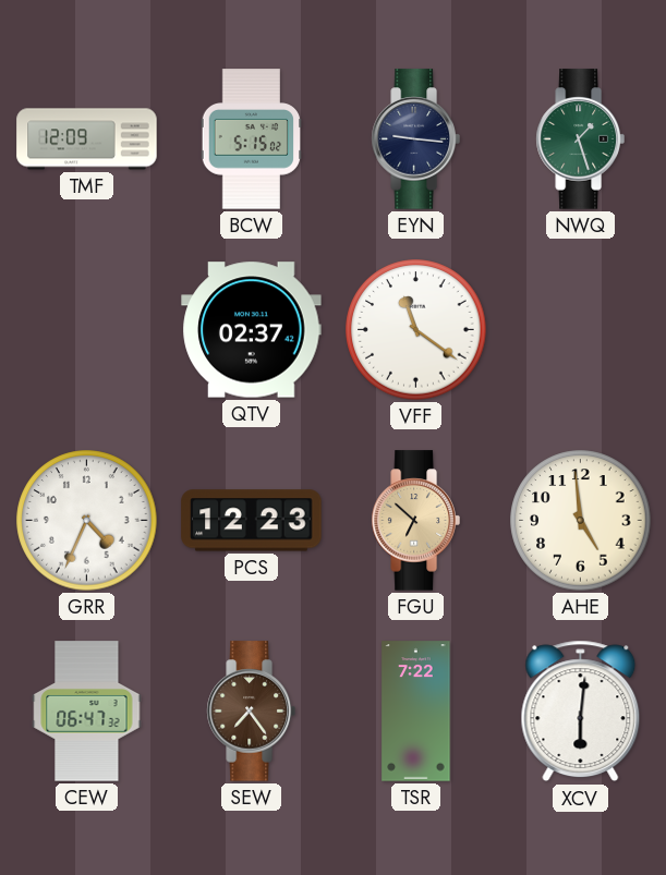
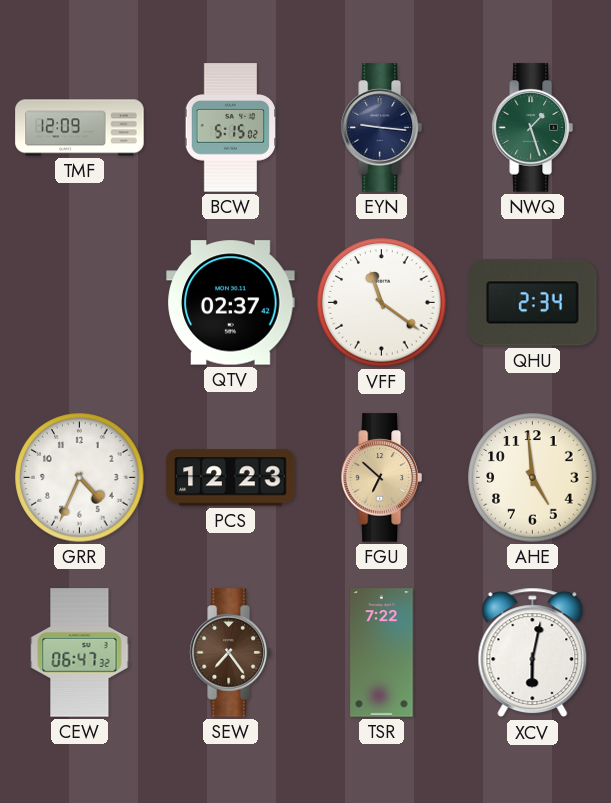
QHU: none -> 2:34
XCV: 6:01 -> 6:02
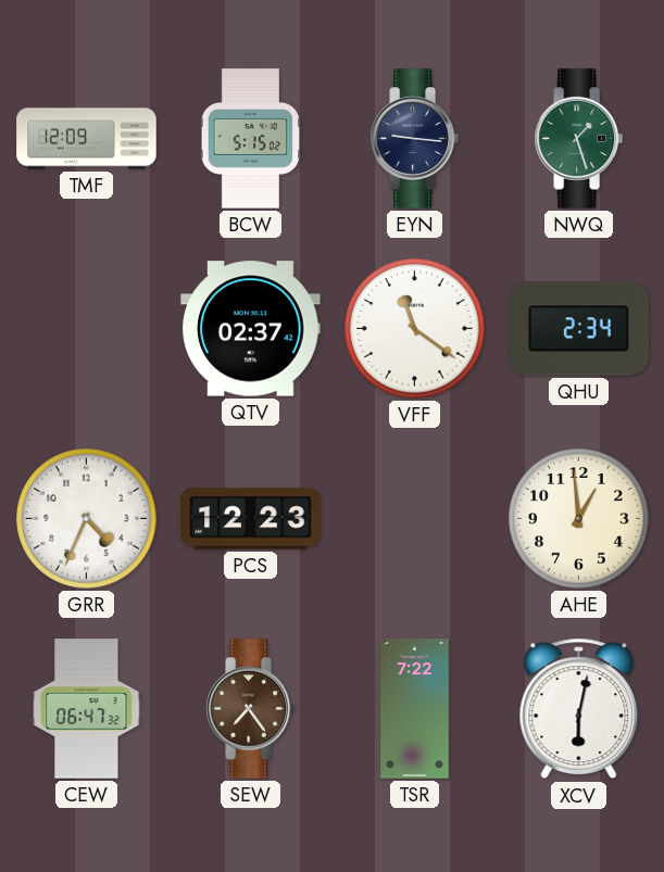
FGU: 6:52 -> none
AHE: 4:59 -> 12:59
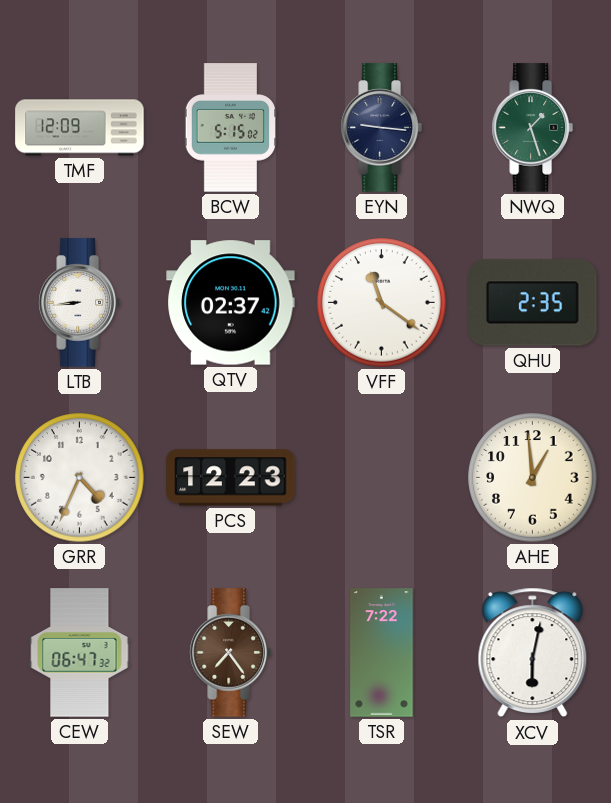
LTB: none -> 8:44
QHU: 2:34 -> 2:35
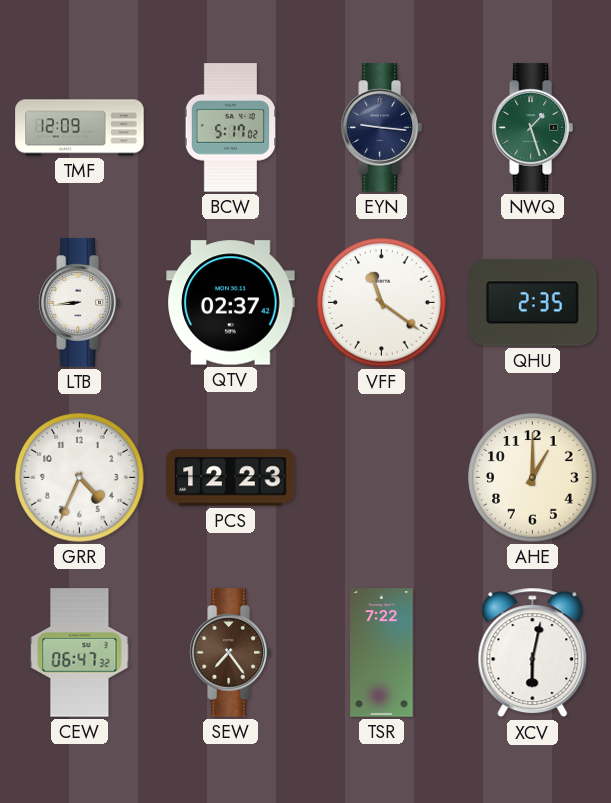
BCW: 5:15 -> 5:17
AHE: 12:59 -> 1:00
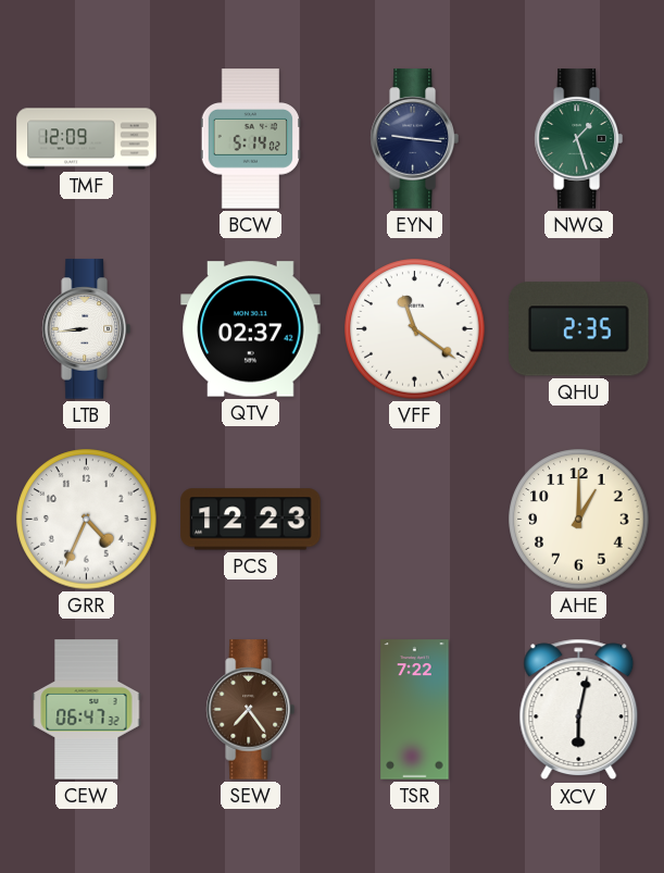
BCW: 5:17 -> 5:14
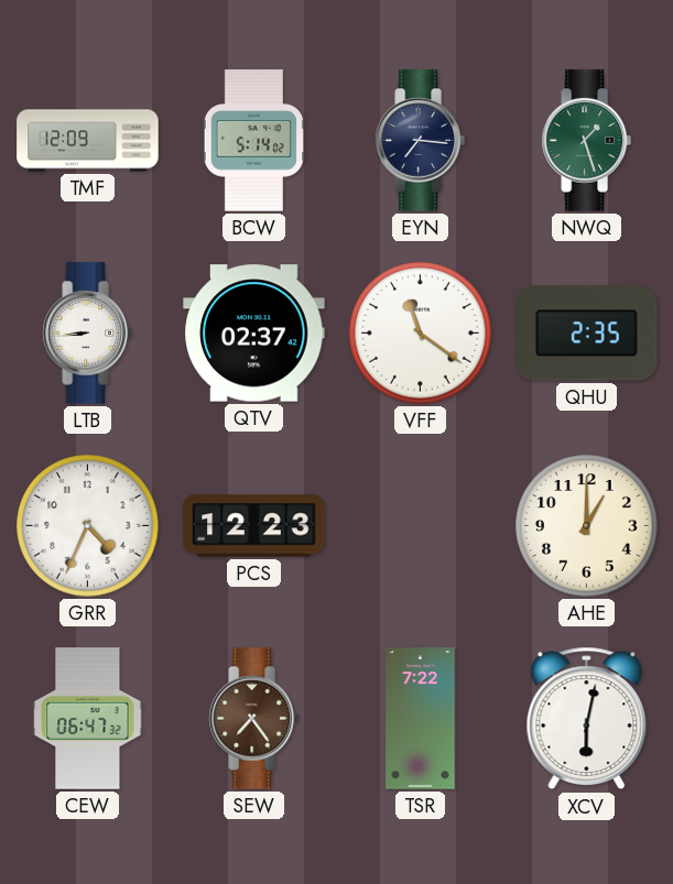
EYN: 9:16 -> 7:16
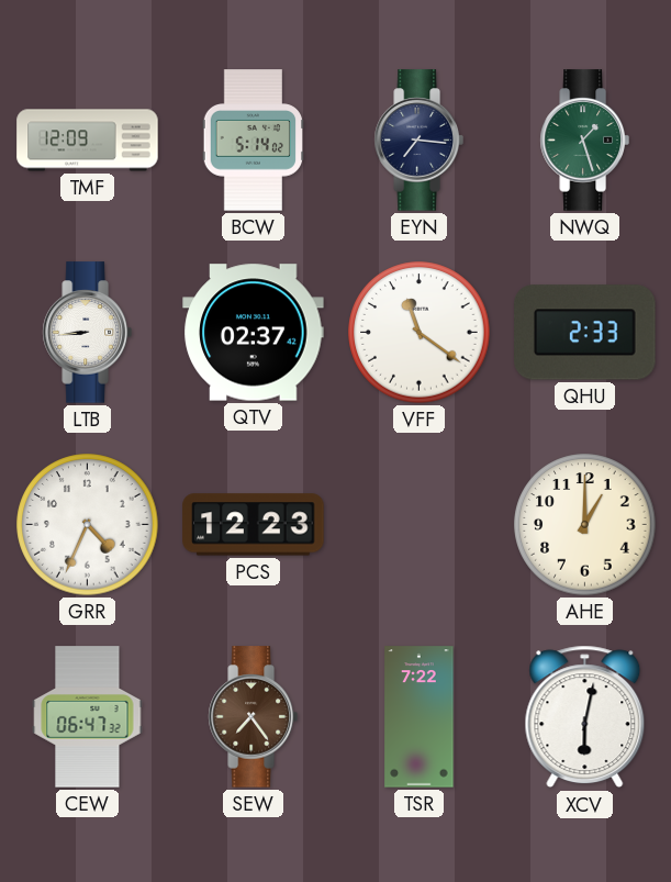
QHU: 2:35 -> 2:33
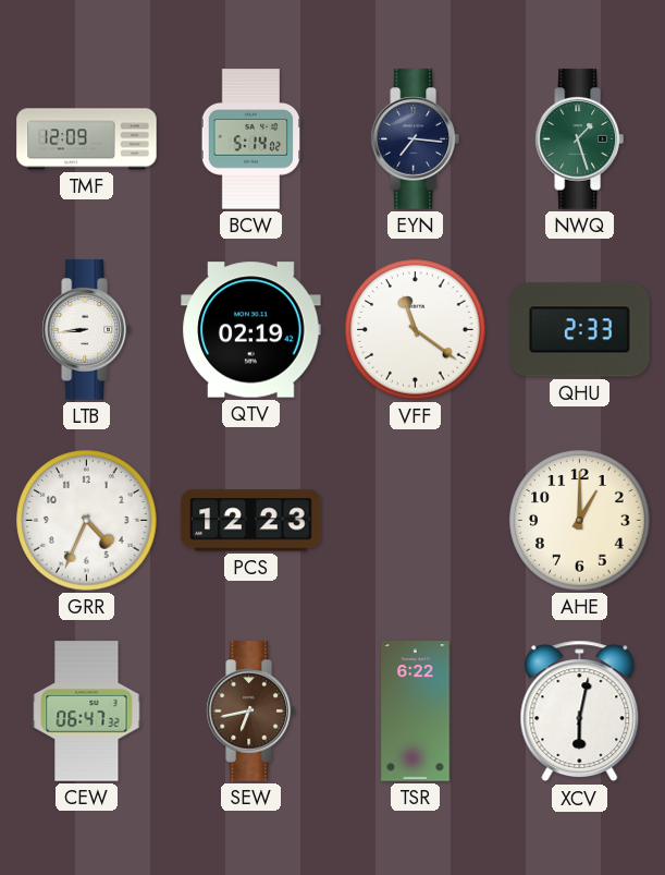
QTV: 02:37 -> 02:19
SEW: 7:24 -> 6:43
TSR: 7:22 -> 6:22
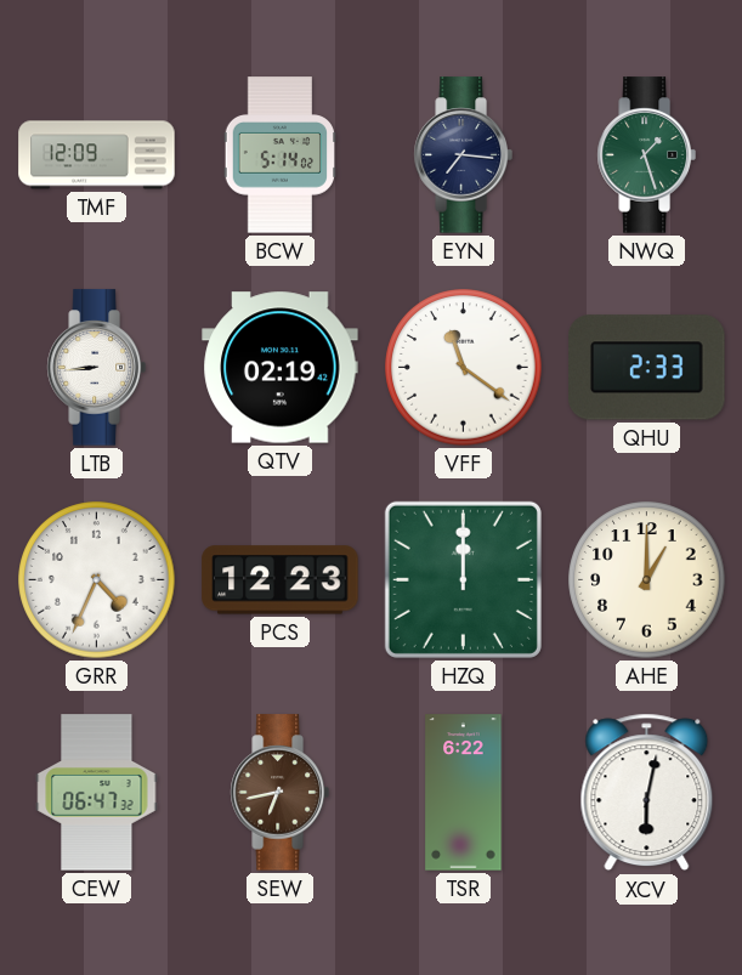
HZQ: none -> 12:00
